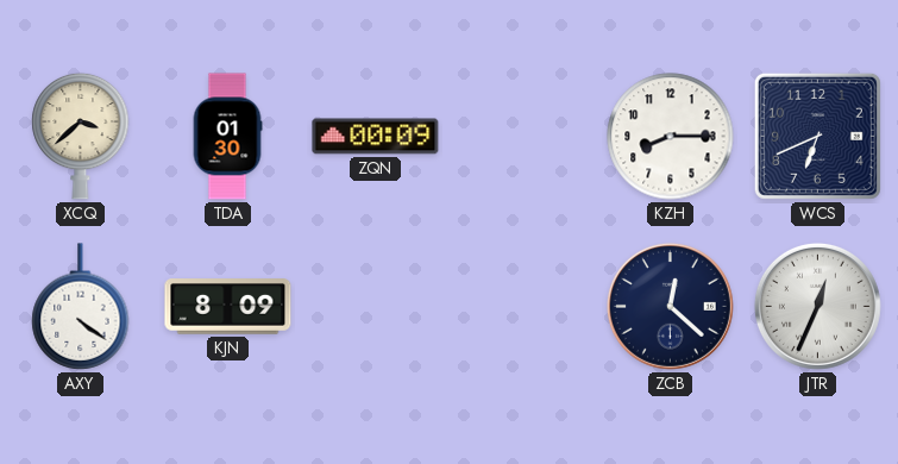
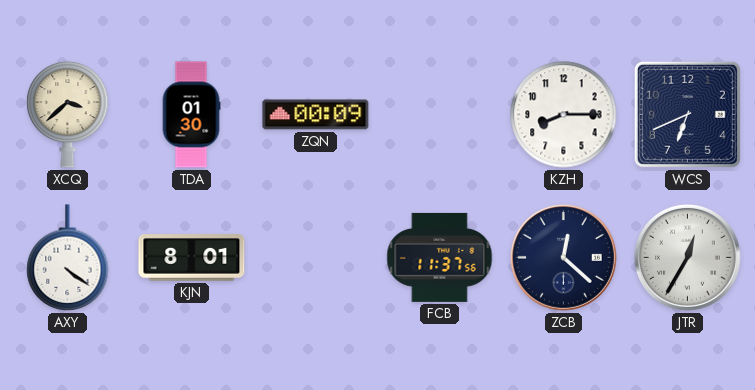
KJN: 8:09 -> 8:01
FCB: none -> 11:37
JTR: 12:34 -> 12:35
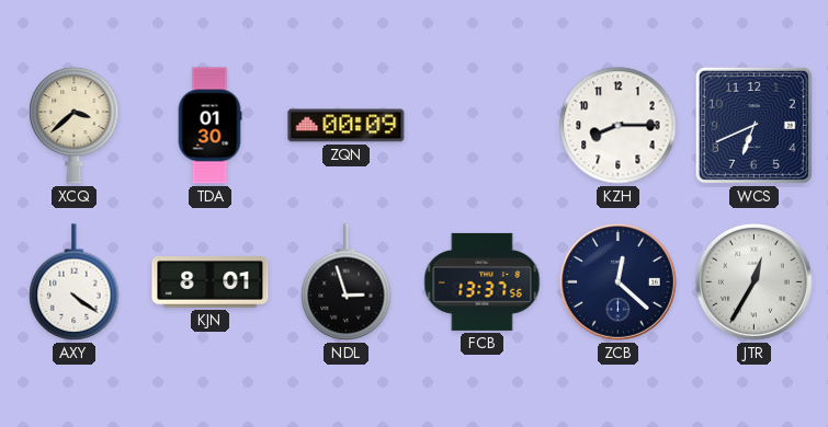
NDL: none -> 2:57
FCB: 11:37 -> 13:37
